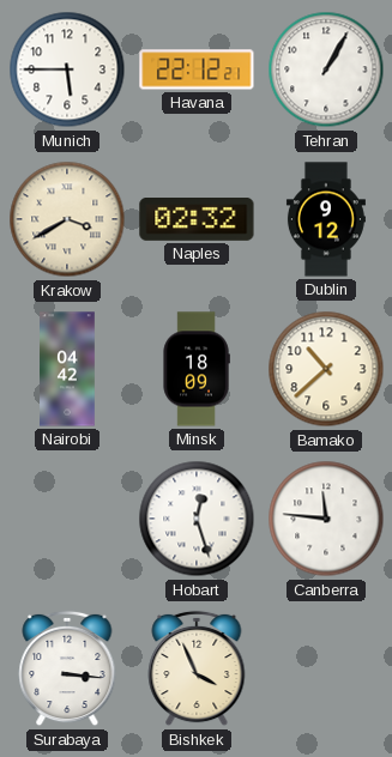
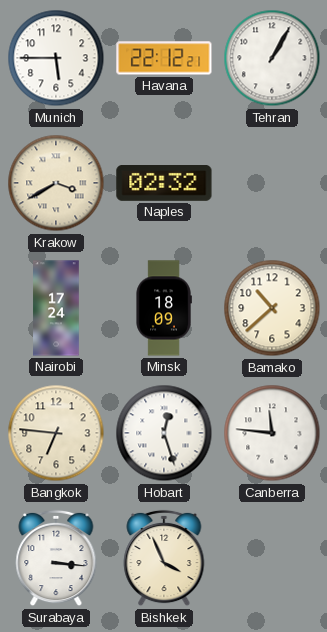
Dublin: 9:12 -> none
Nairobi: 04:42 -> 17:24
Bangkok: none -> 6:46
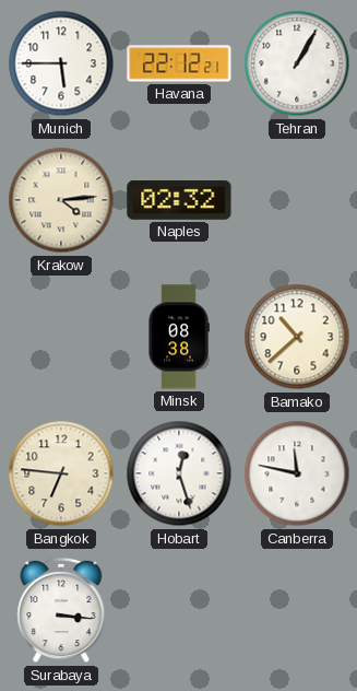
Krakow: 3:40 -> 4:14
Nairobi: 17:24 -> none
Minsk: 18:09 -> 08:38
Canberra: 11:46 -> 11:47
Bishkek: 3:56 -> none
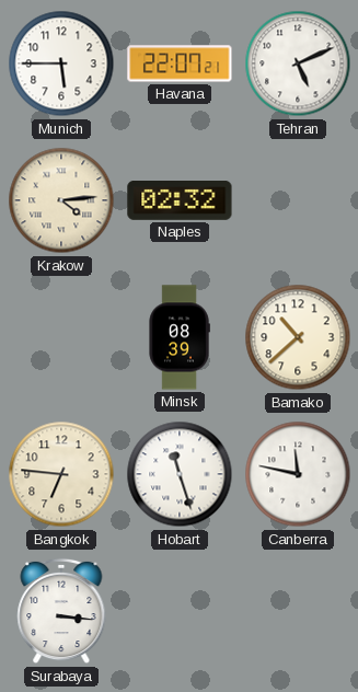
Havana: 22:12 -> 22:07
Tehran: 1:05 -> 5:11
Minsk: 08:38 -> 08:39
Hobart: 12:27 -> 11:27
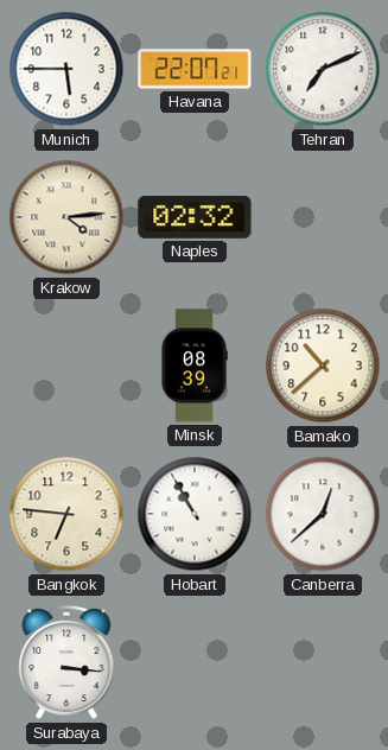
Tehran: 5:11 -> 7:11
Hobart: 11:27 -> 10:55
Canberra: 11:47 -> 12:38
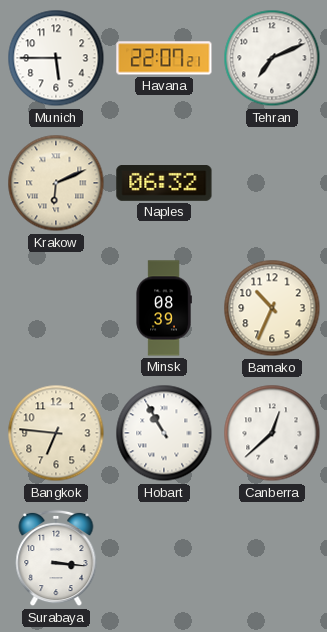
Krakow: 4:14 -> 6:11
Naples: 02:32 -> 06:32
Bamako: 10:38 -> 10:34
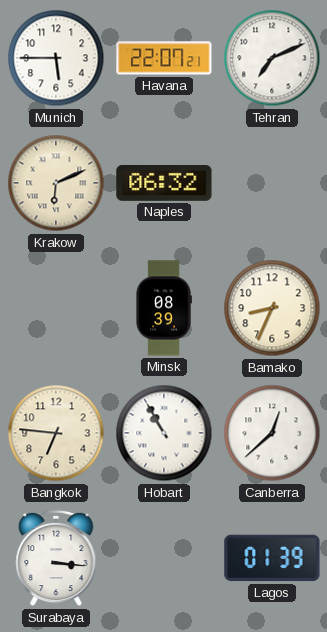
Bamako: 10:34 -> 8:34
Lagos: none -> 01:39
